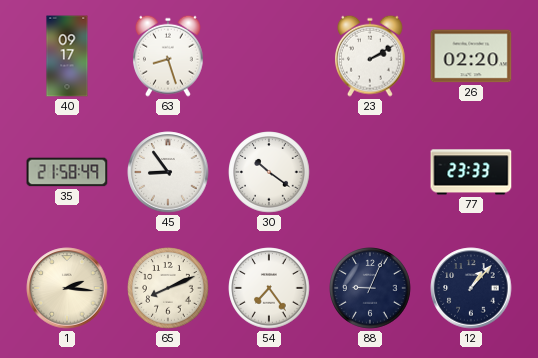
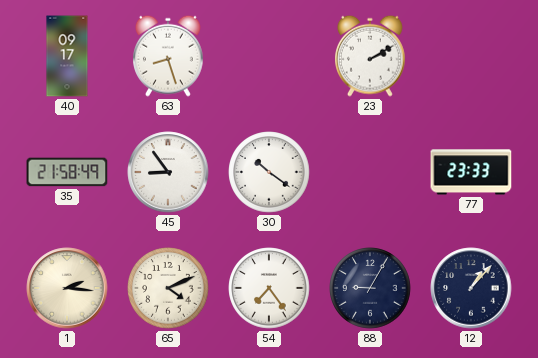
26: 02:20 -> none
65: 8:11 -> 4:11
88: 9:04 -> 9:05
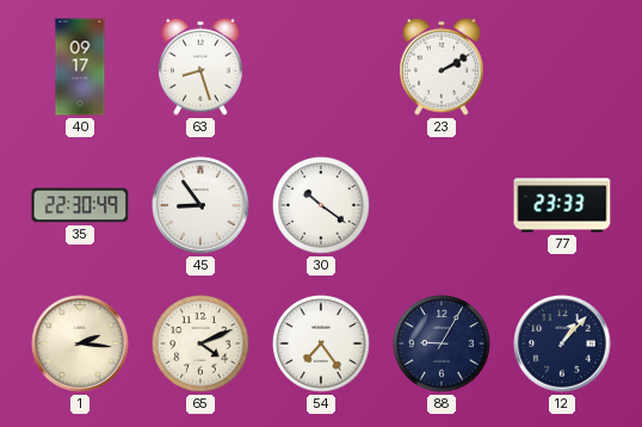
35: 21:58 -> 22:30
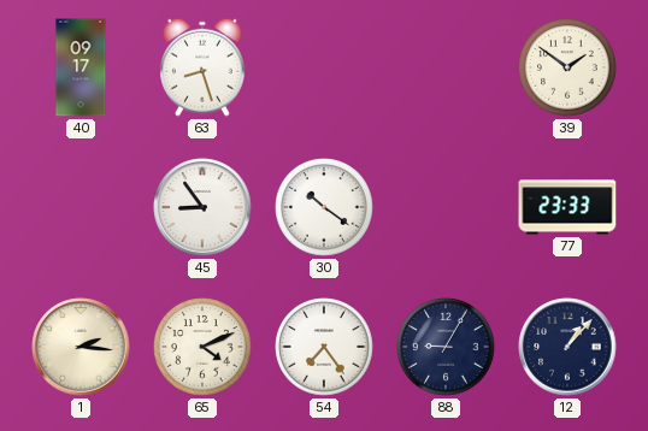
23: 2:10 -> none
39: none -> 1:51
35: 22:30 -> none
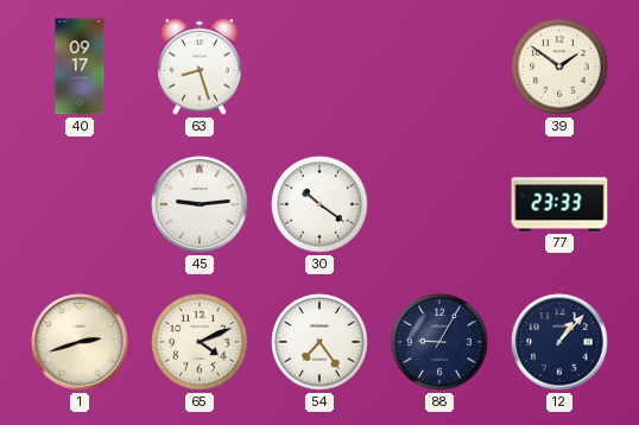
45: 8:54 -> 9:14
1: 2:16 -> 2:42
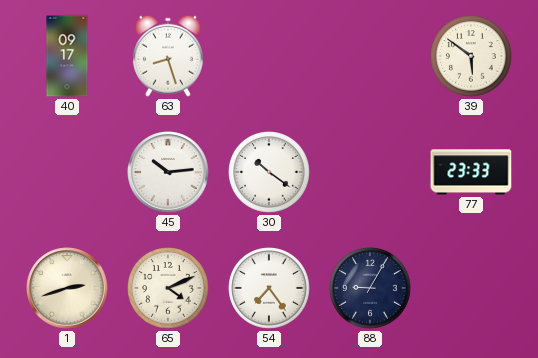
39: 1:51 -> 5:51
45: 9:14 -> 10:14
12: 1:07 -> none
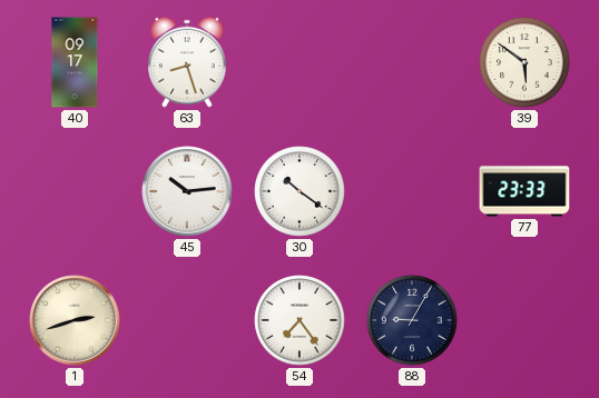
65: 4:11 -> none
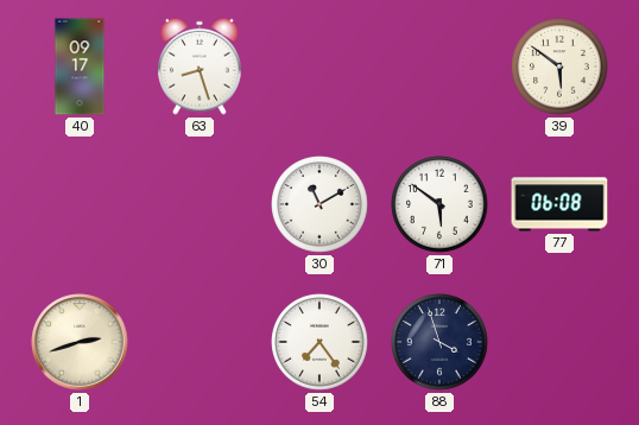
45: 10:14 -> none
30: 10:21 -> 11:10
71: none -> 5:51
77: 23:33 -> 06:08
88: 9:05 -> 3:57
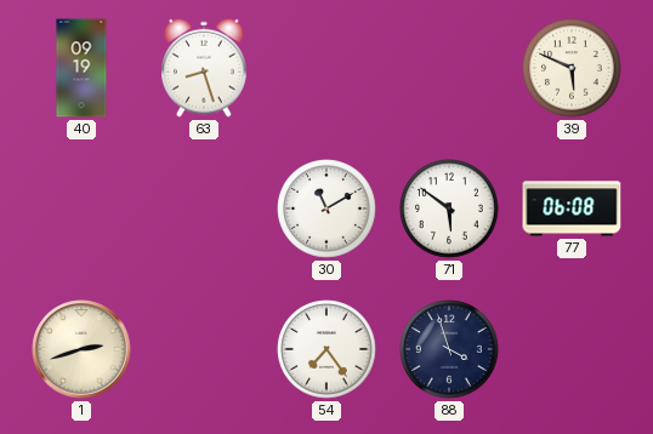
40: 09:17 -> 09:19
39: 5:51 -> 5:49
